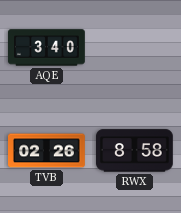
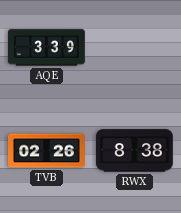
AQE: 3:40 -> 3:39
RWX: 8:58 -> 8:38
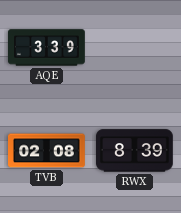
TVB: 02:26 -> 02:08
RWX: 8:38 -> 8:39
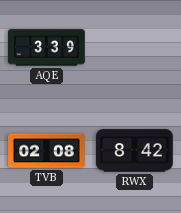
RWX: 8:39 -> 8:42
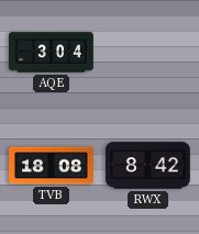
AQE: 3:39 -> 3:04
TVB: 02:08 -> 18:08
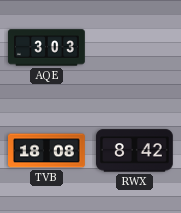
AQE: 3:04 -> 3:03
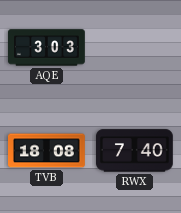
RWX: 8:42 -> 7:40
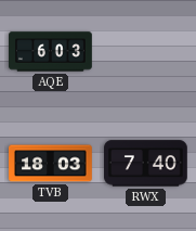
AQE: 3:03 -> 6:03
TVB: 18:08 -> 18:03
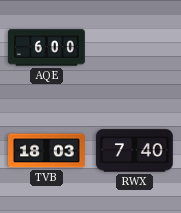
AQE: 6:03 -> 6:00
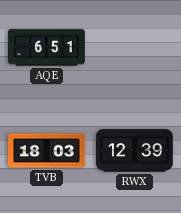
AQE: 6:00 -> 6:51
RWX: 7:40 -> 12:39
